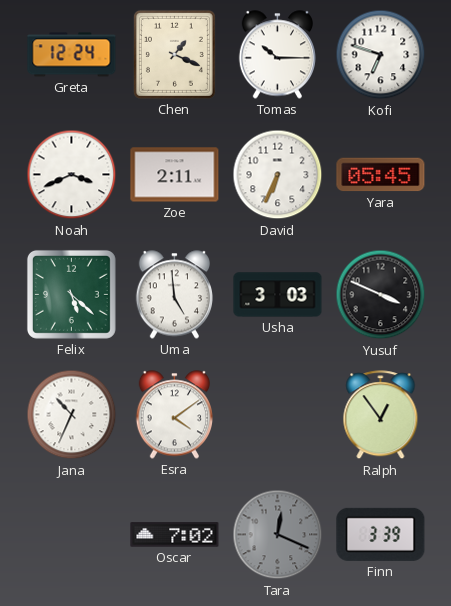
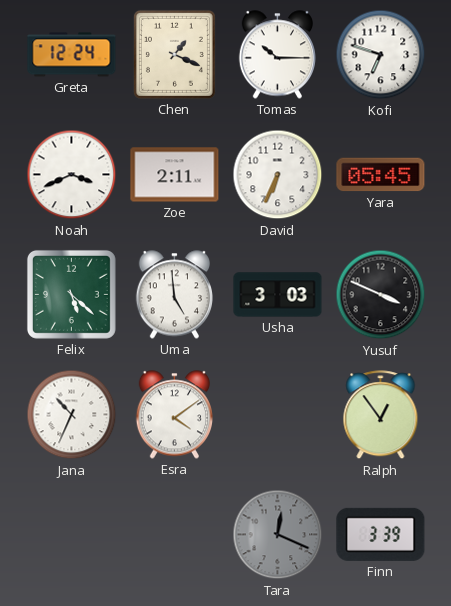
Oscar: 7:02 -> none
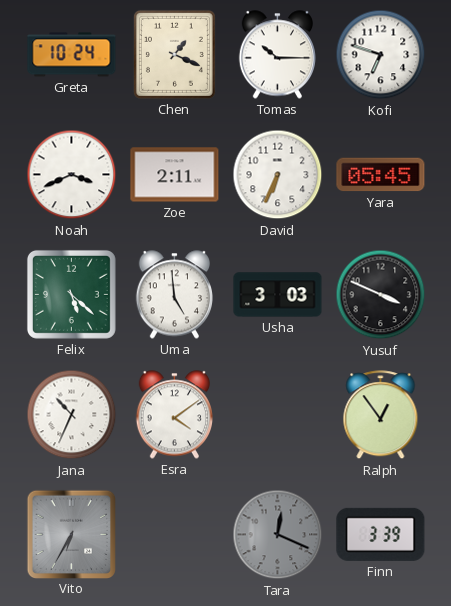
Greta: 12:24 -> 10:24
Vito: none -> 6:35
